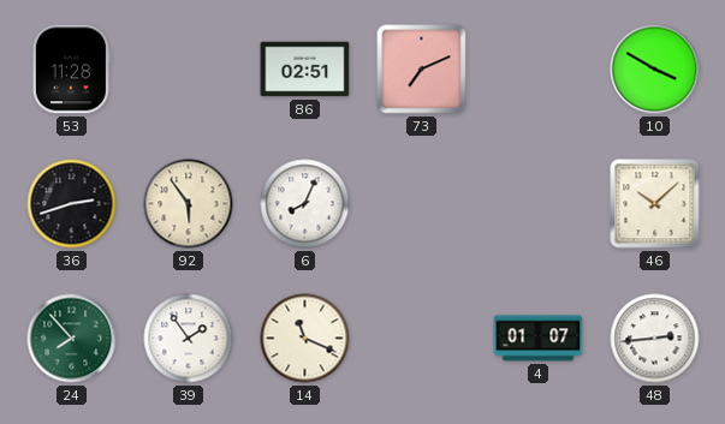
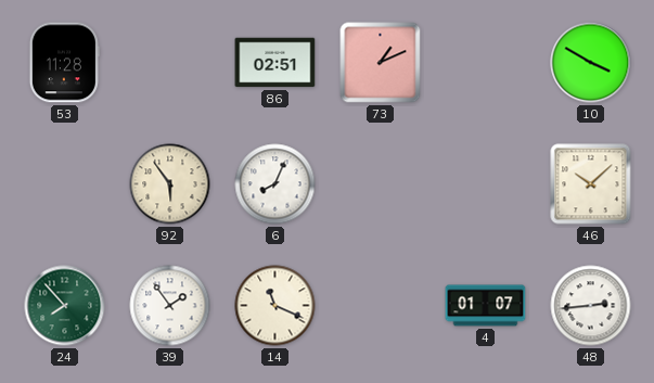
73: 7:11 -> 1:11
36: 2:42 -> none
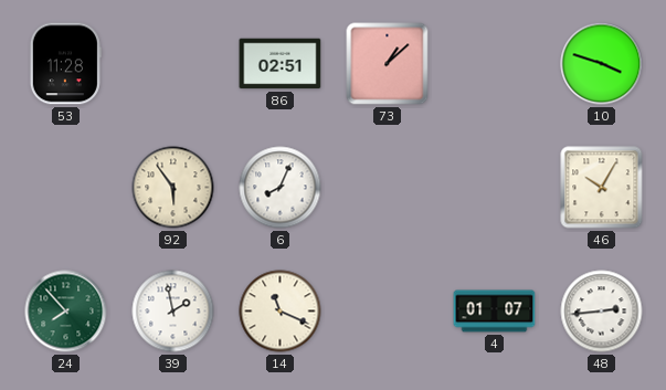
73: 1:11 -> 1:08
10: 3:50 -> 3:48
46: 10:08 -> 10:05
39: 1:54 -> 1:58
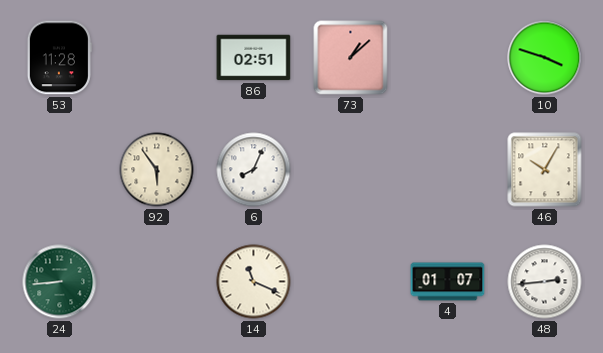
24: 7:53 -> 8:44
39: 1:58 -> none
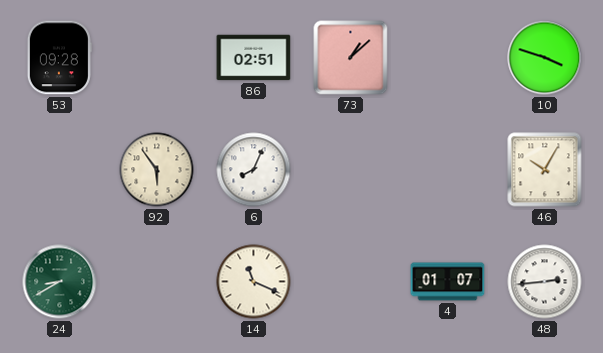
53: 11:28 -> 09:28
24: 8:44 -> 8:40
